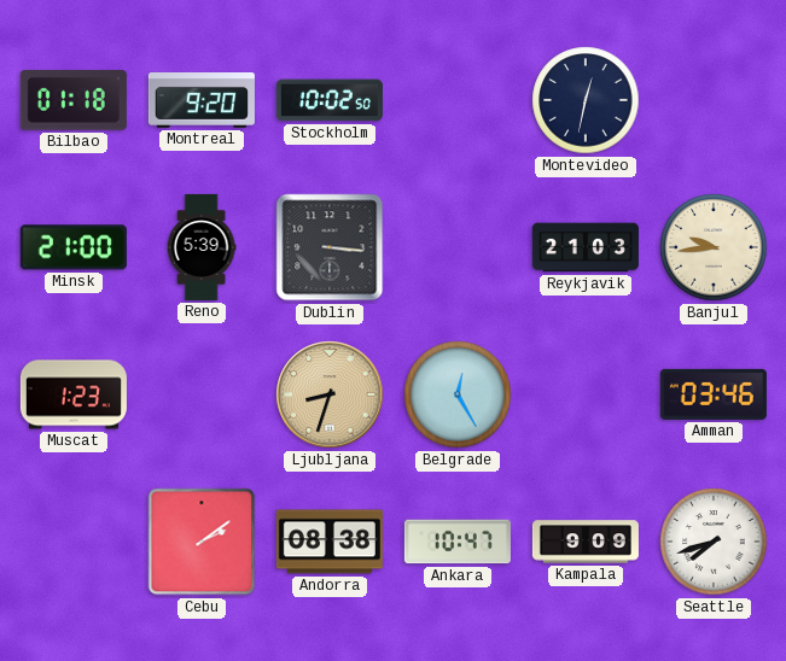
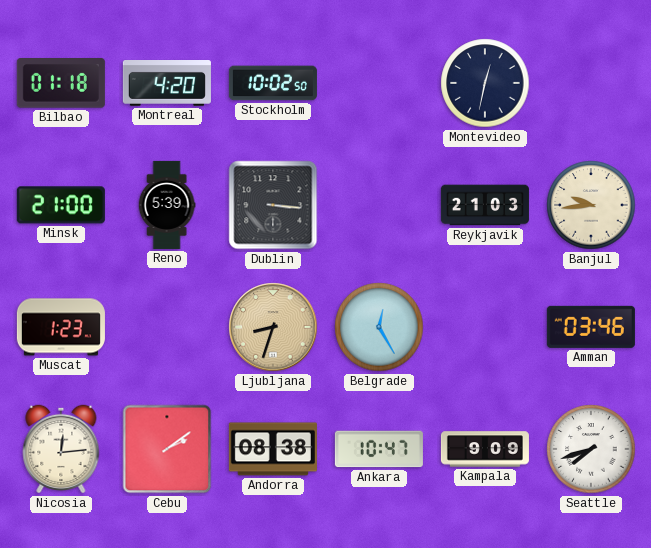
Montreal: 9:20 -> 4:20
Nicosia: none -> 12:14
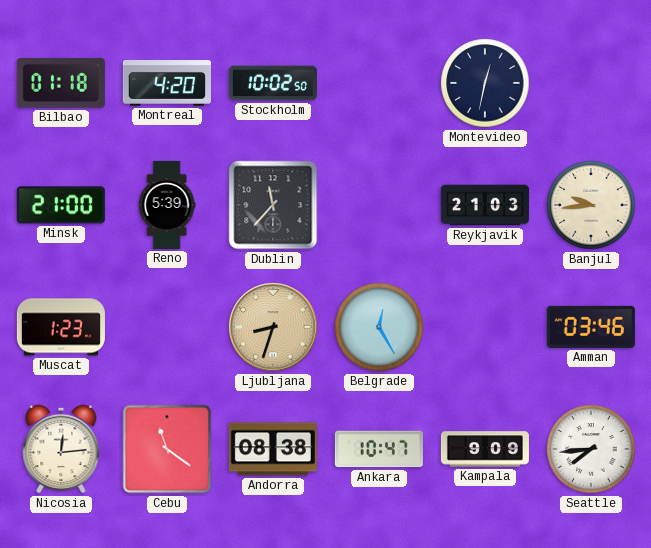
Dublin: 3:16 -> 11:37
Cebu: 2:09 -> 11:21
Seattle: 7:42 -> 7:44
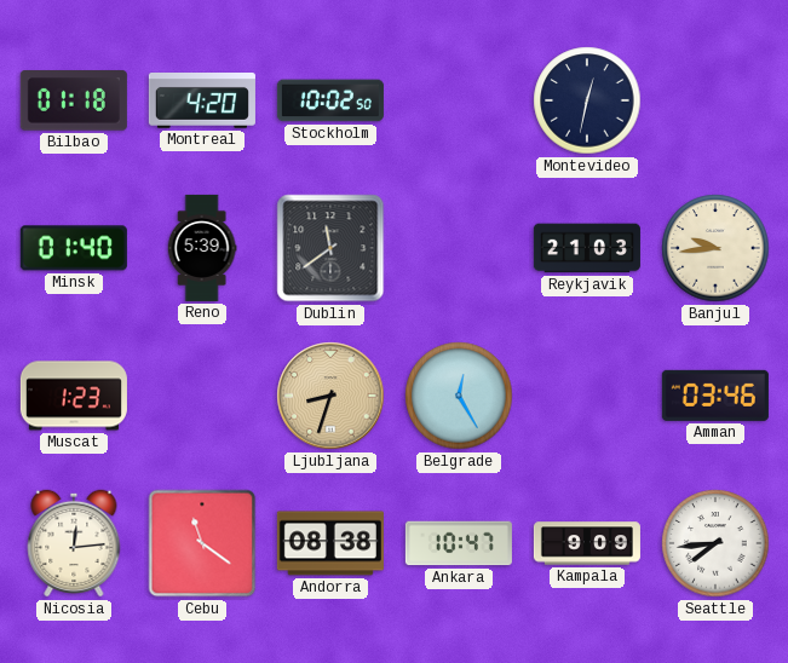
Minsk: 21:00 -> 01:40
Dublin: 11:37 -> 11:39
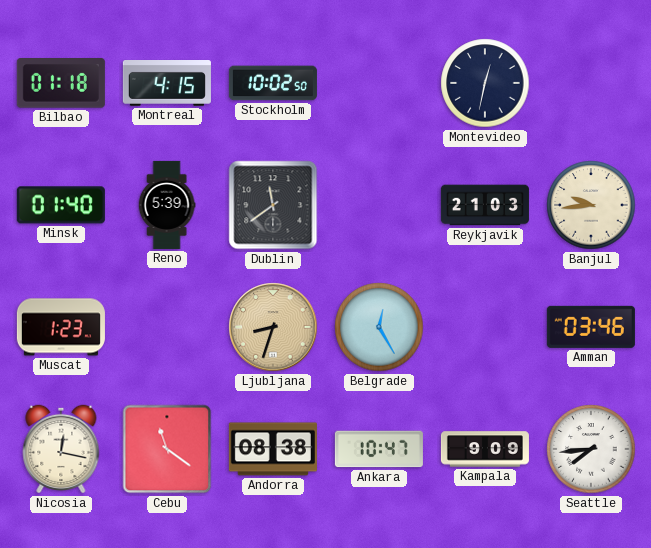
Montreal: 4:20 -> 4:15
Nicosia: 12:14 -> 12:17
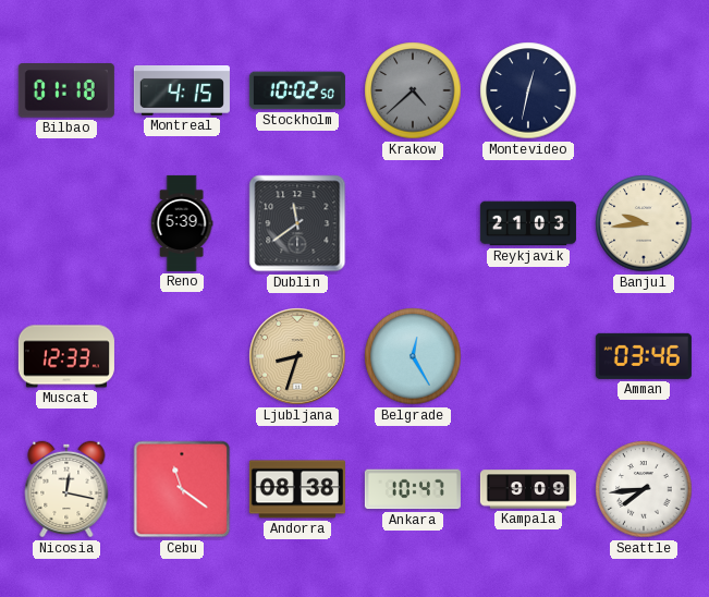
Krakow: none -> 4:38
Minsk: 01:40 -> none
Muscat: 1:23 -> 12:33
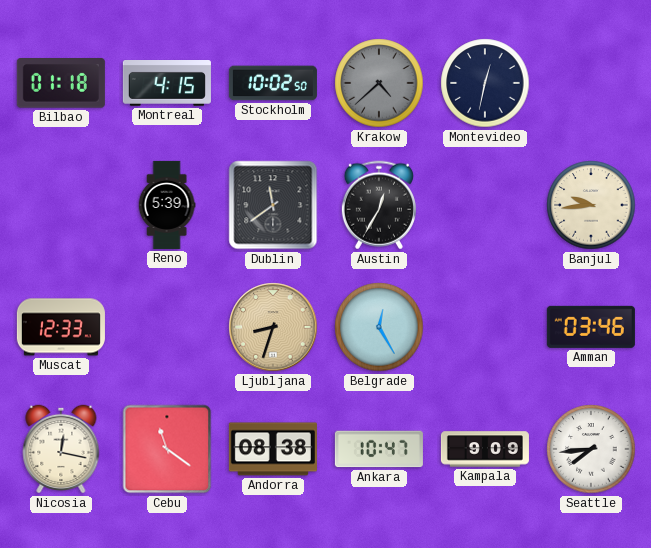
Austin: none -> 12:35
Reykjavik: 21:03 -> none
